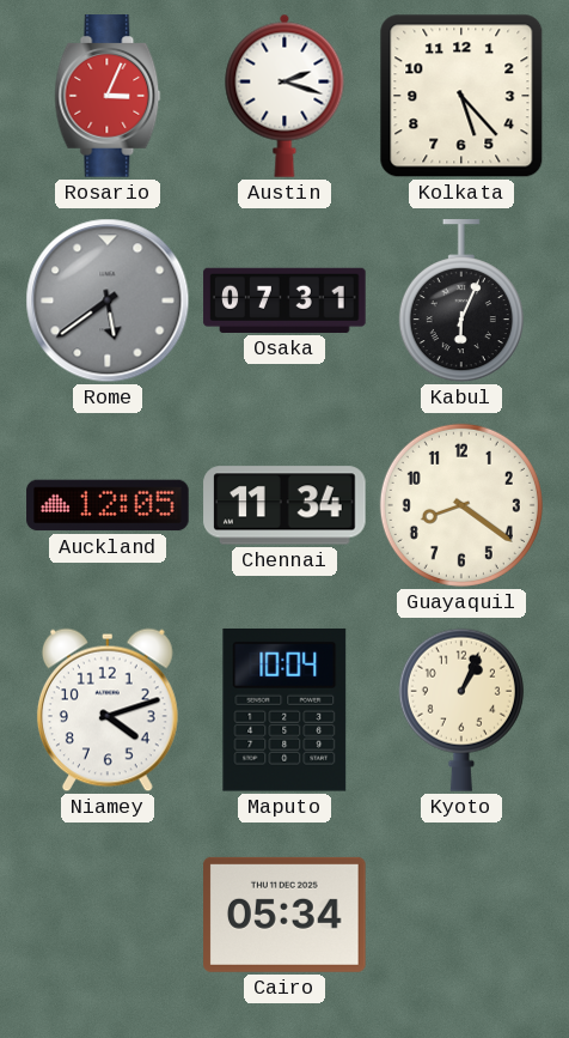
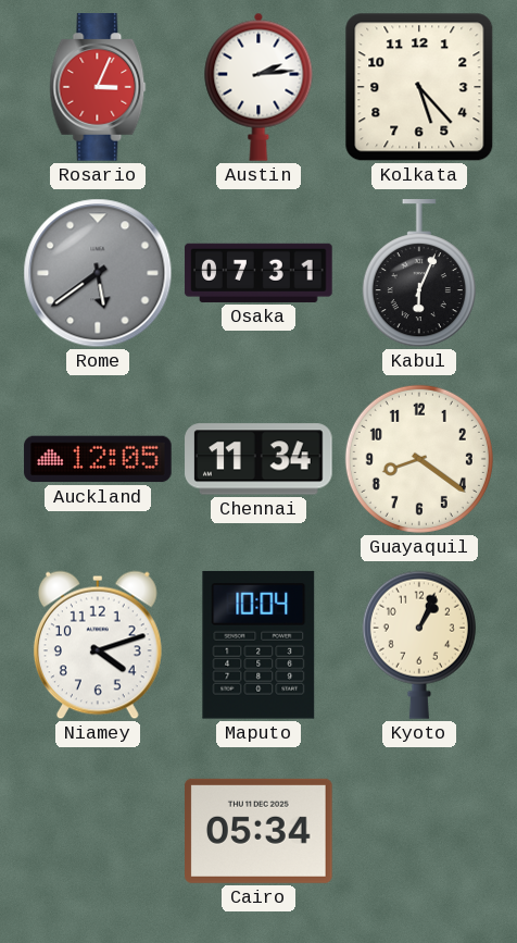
Austin: 2:18 -> 2:14
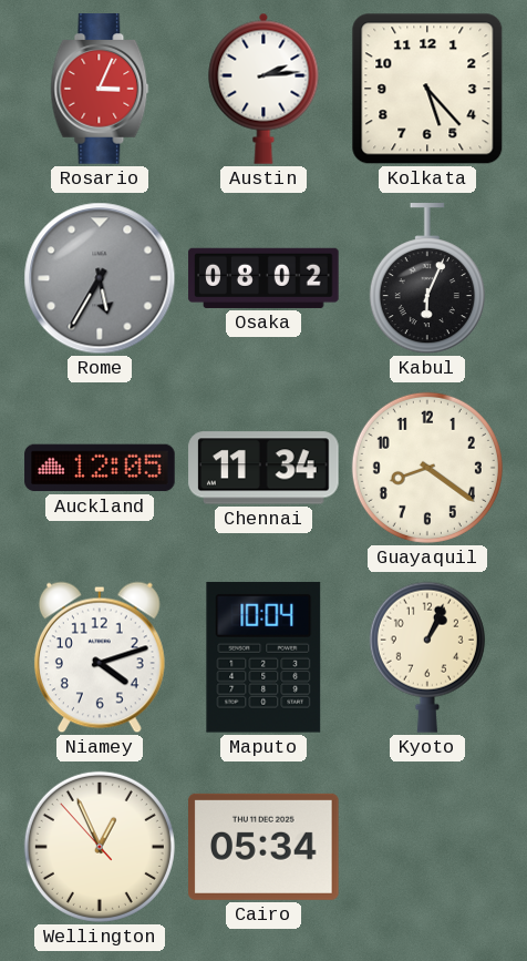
Rome: 5:39 -> 5:35
Osaka: 07:31 -> 08:02
Wellington: none -> 12:55
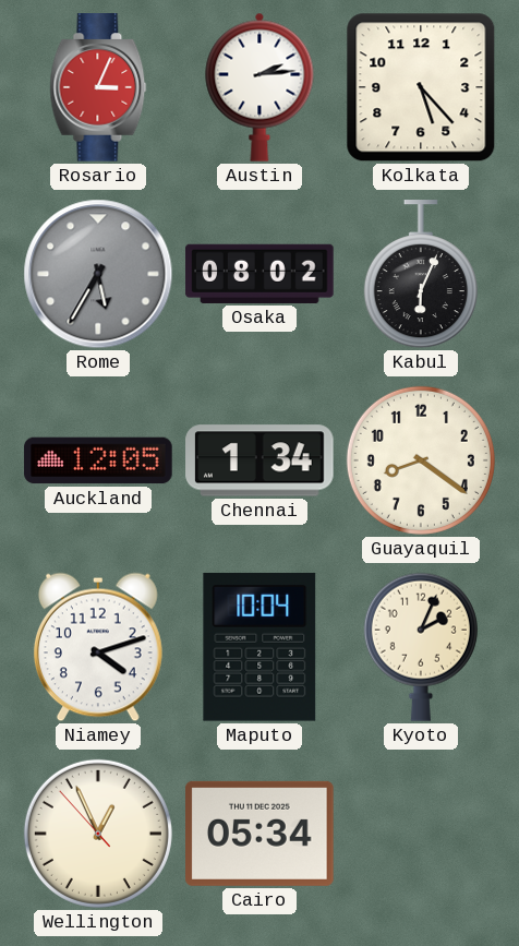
Chennai: 11:34 -> 1:34
Kyoto: 1:04 -> 2:04
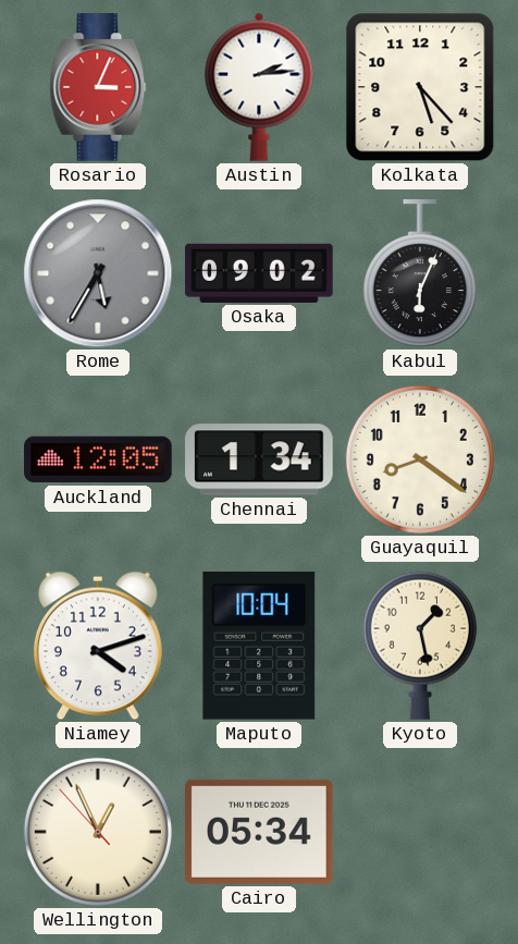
Osaka: 08:02 -> 09:02
Kyoto: 2:04 -> 1:28
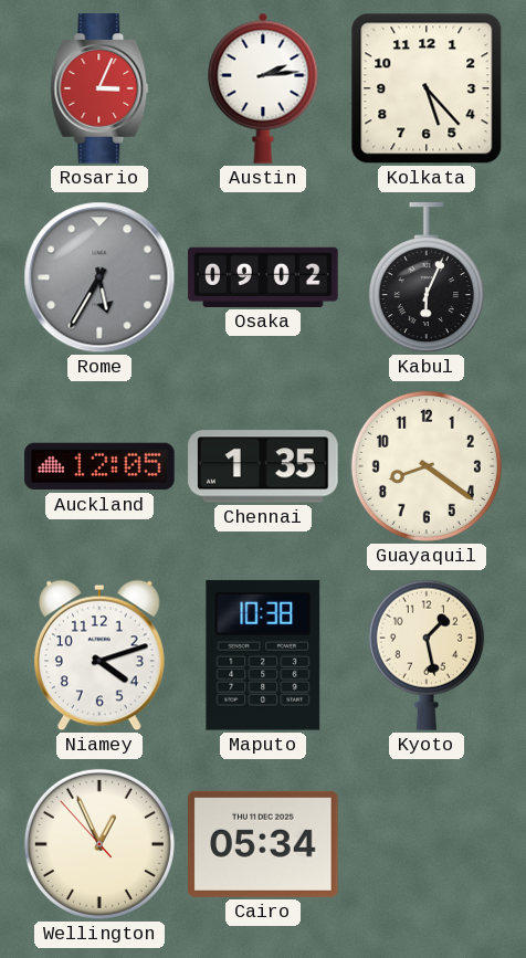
Chennai: 1:34 -> 1:35
Maputo: 10:04 -> 10:38
